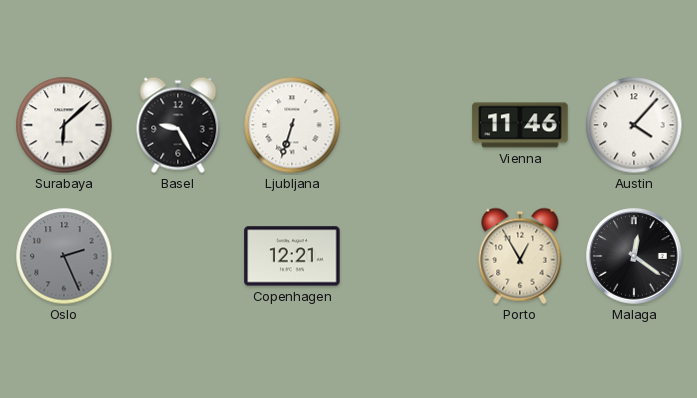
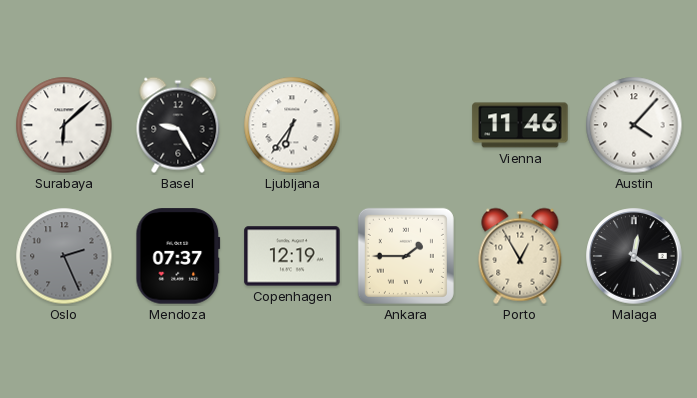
Ljubljana: 6:33 -> 6:36
Mendoza: none -> 07:37
Copenhagen: 12:21 -> 12:19
Ankara: none -> 1:45
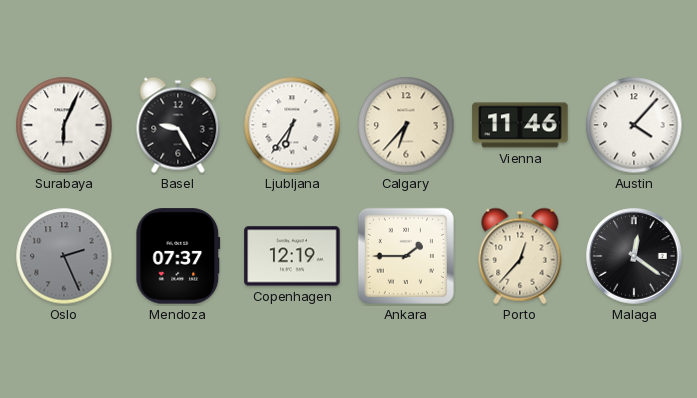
Surabaya: 6:08 -> 6:04
Calgary: none -> 6:37
Porto: 12:55 -> 12:37
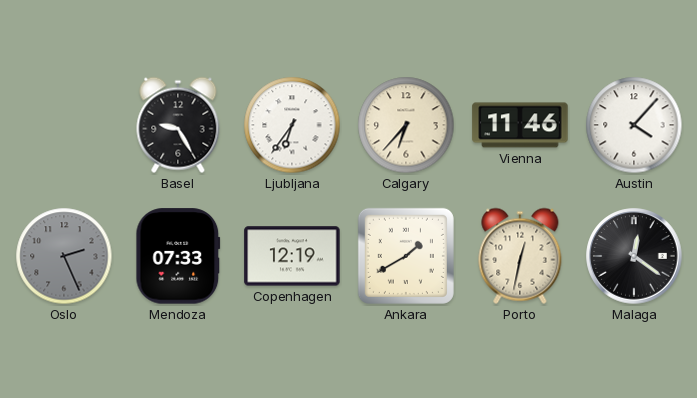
Surabaya: 6:04 -> none
Mendoza: 07:37 -> 07:33
Ankara: 1:45 -> 1:40
Porto: 12:37 -> 12:32
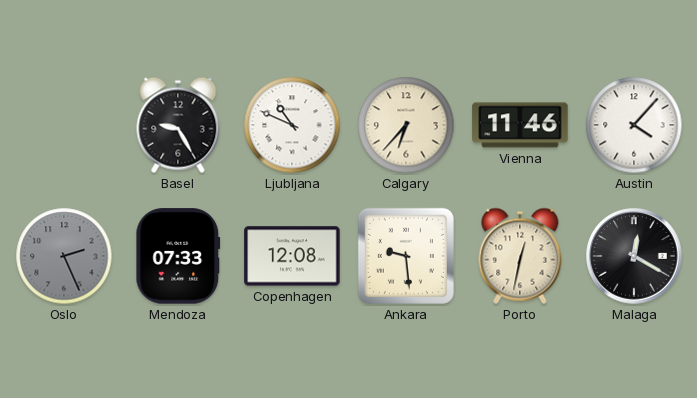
Ljubljana: 6:36 -> 10:49
Copenhagen: 12:19 -> 12:08
Ankara: 1:40 -> 9:29
Malaga: 12:21 -> 12:20
